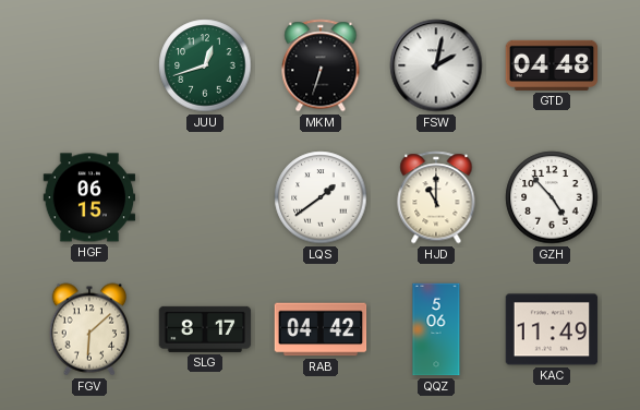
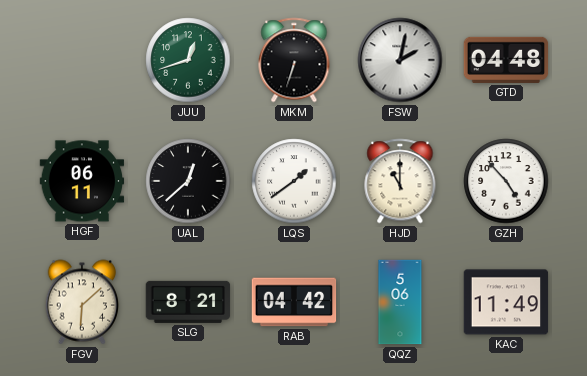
HGF: 06:15 -> 06:11
UAL: none -> 12:38
SLG: 8:17 -> 8:21
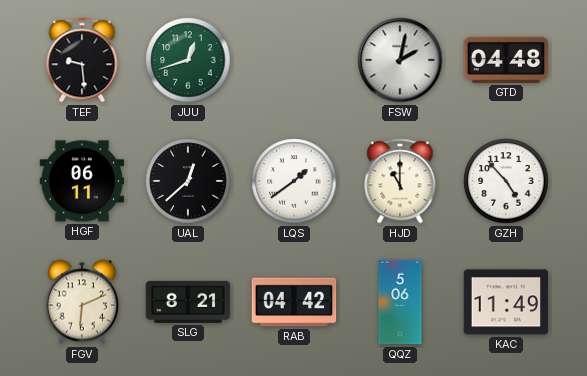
TEF: none -> 9:29
MKM: 6:33 -> none
FGV: 6:08 -> 6:11
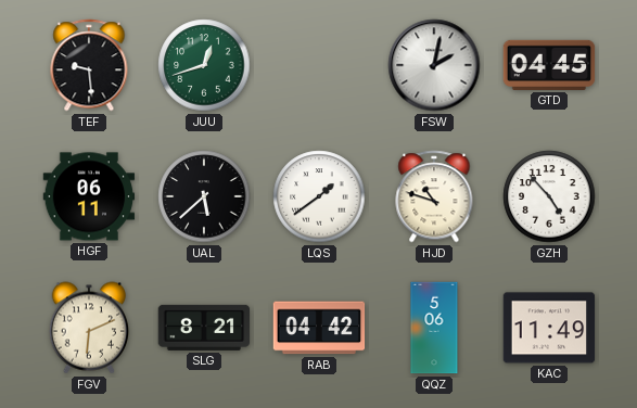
GTD: 04:48 -> 04:45
UAL: 12:38 -> 5:38
HJD: 11:00 -> 10:48
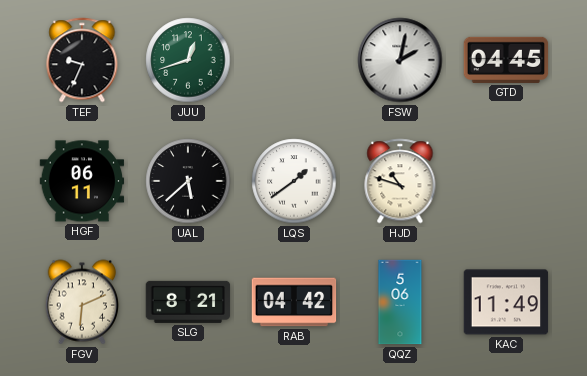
TEF: 9:29 -> 9:34
GZH: 4:53 -> none
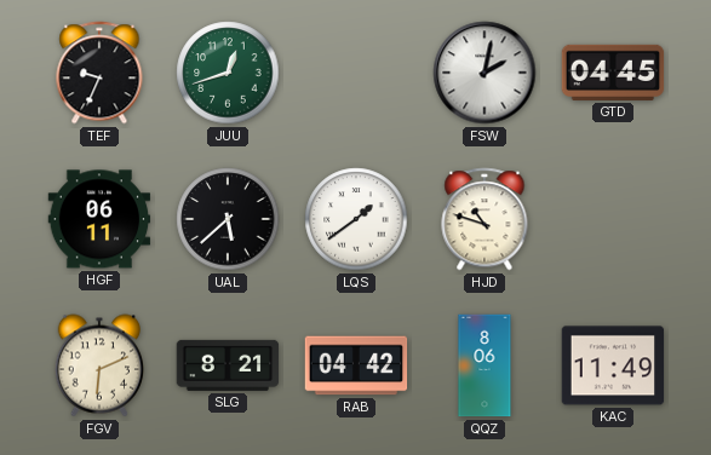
QQZ: 5:06 -> 8:06
